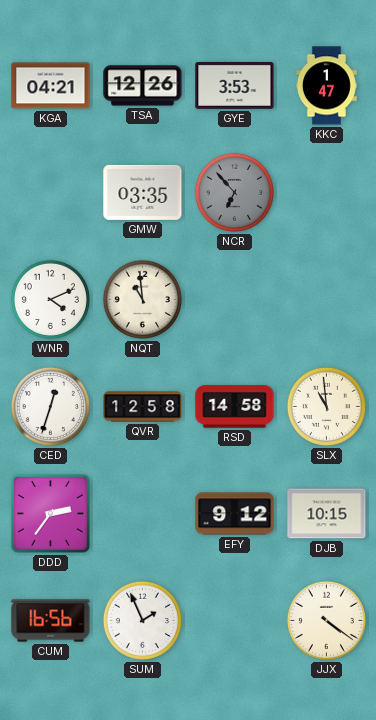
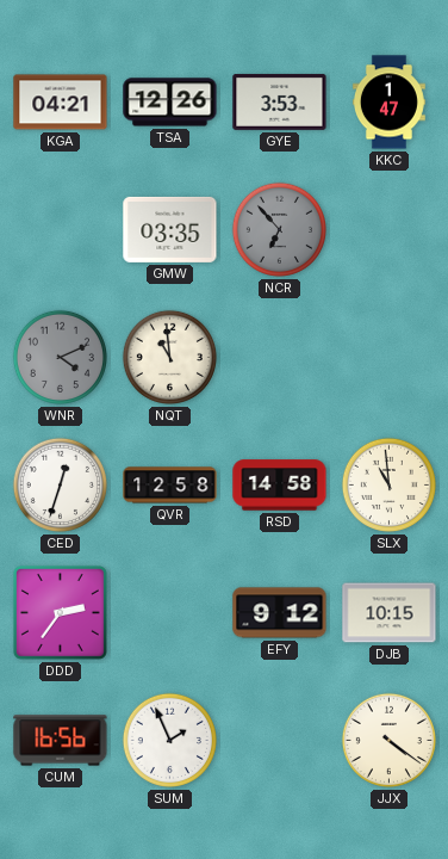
WNR dial: white -> grey
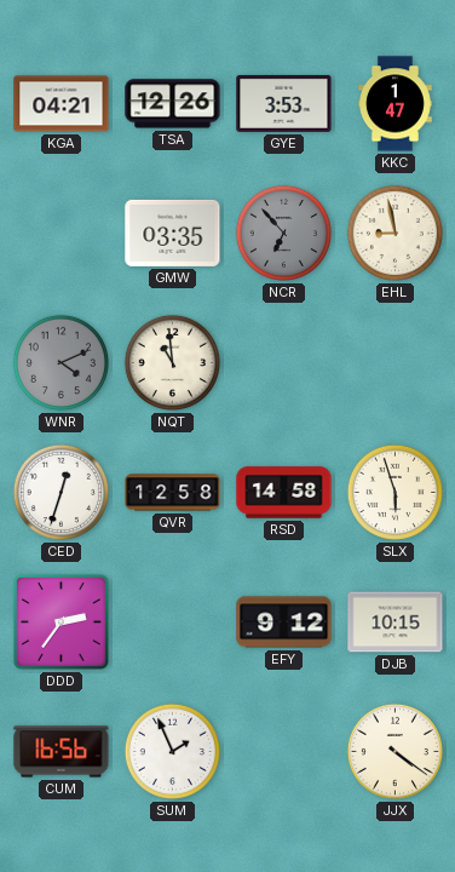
EHL: none -> 8:58
SLX: 10:59 -> 5:57
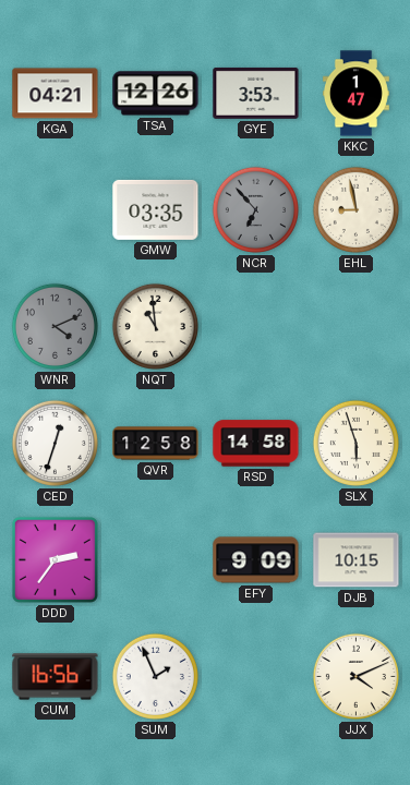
EFY: 9:12 -> 9:09
JJX: 4:21 -> 4:11
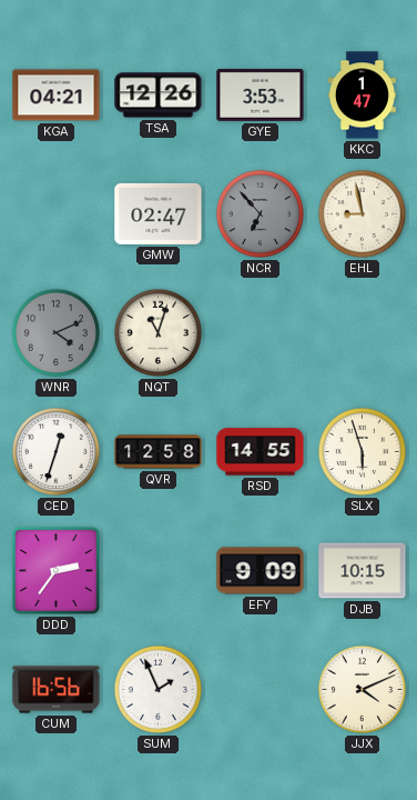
GMW: 03:35 -> 02:47
NQT: 10:59 -> 11:03
RSD: 14:58 -> 14:55
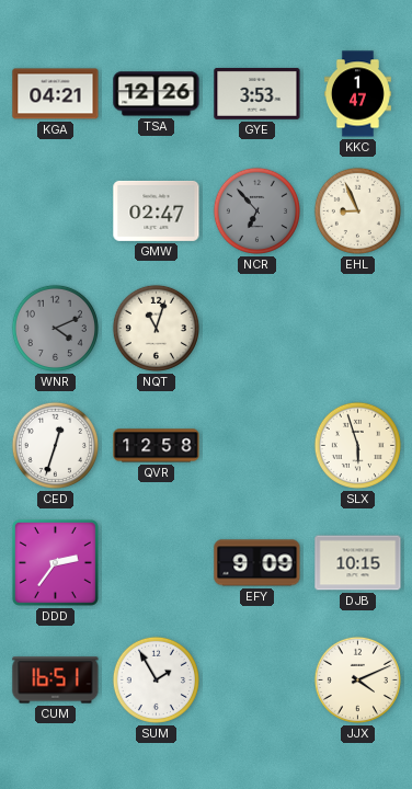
EHL: 8:58 -> 8:56
RSD: 14:55 -> none
CUM: 16:56 -> 16:51
SUM: 1:56 -> 1:55
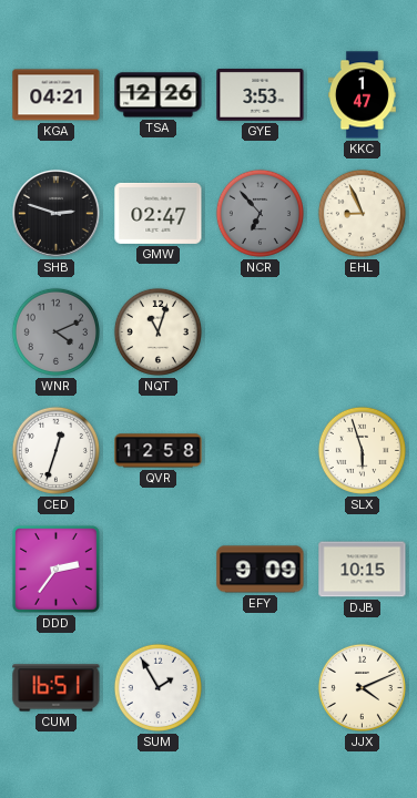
SHB: none -> 2:48
